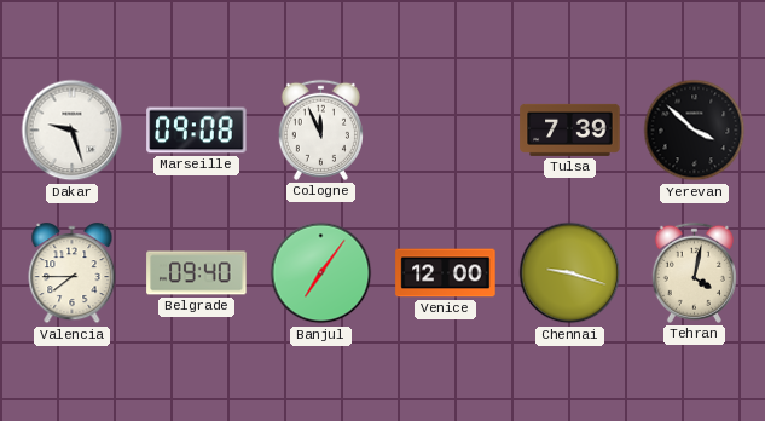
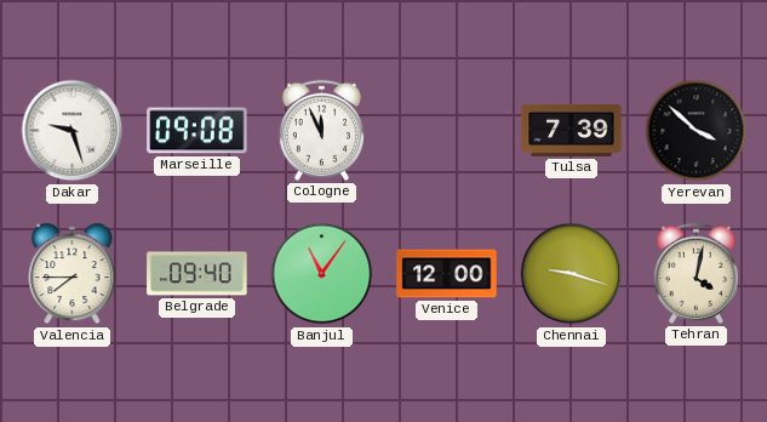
Banjul: 7:06 -> 11:06
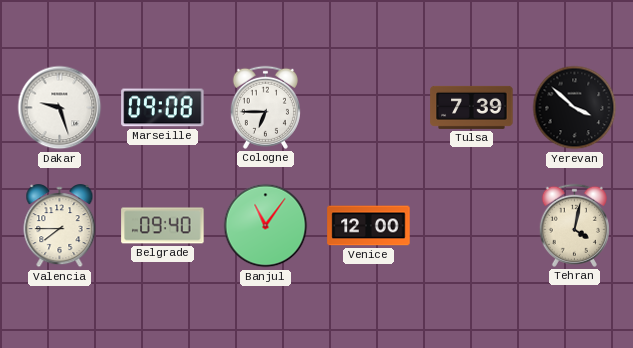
Cologne: 11:56 -> 6:45
Chennai: 9:18 -> none
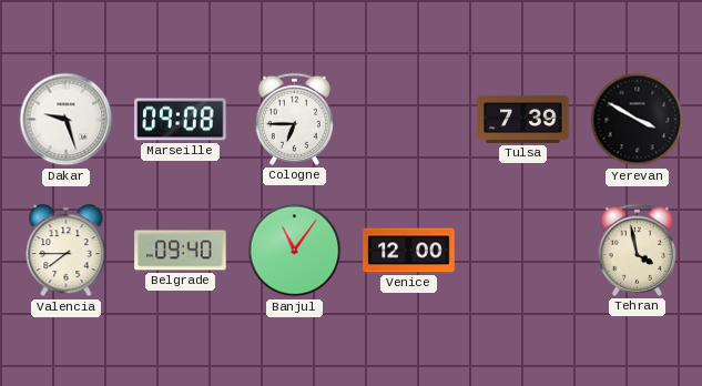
Yerevan: 3:52 -> 3:50
Tehran: 4:02 -> 3:58
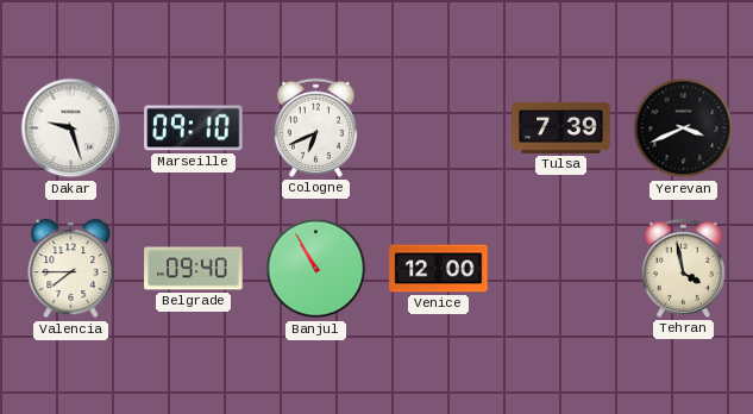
Marseille: 09:08 -> 09:10
Cologne: 6:45 -> 6:41
Yerevan: 3:50 -> 3:41
Banjul: 11:06 -> 10:55
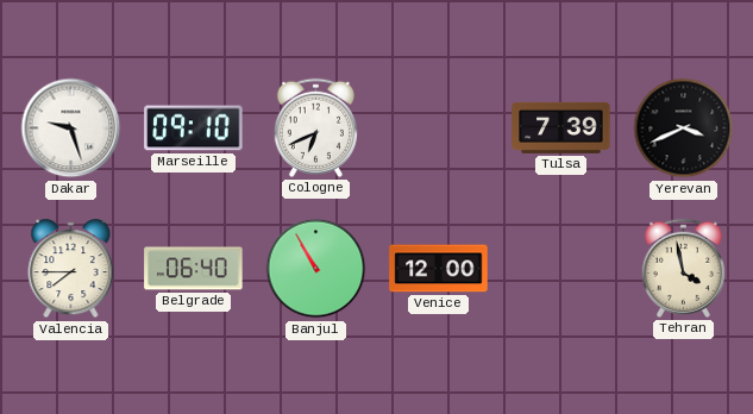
Belgrade: 09:40 -> 06:40
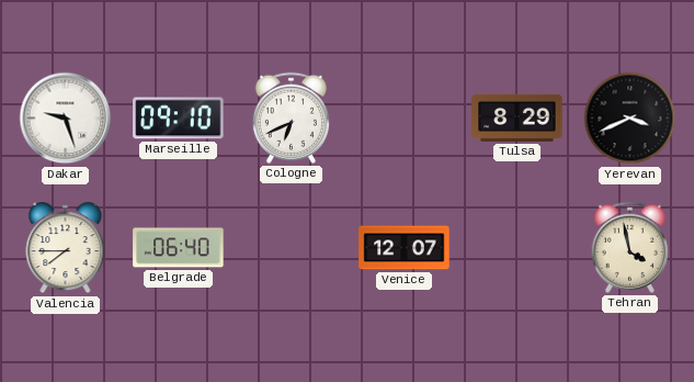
Tulsa: 7:39 -> 8:29
Banjul: 10:55 -> none
Venice: 12:00 -> 12:07
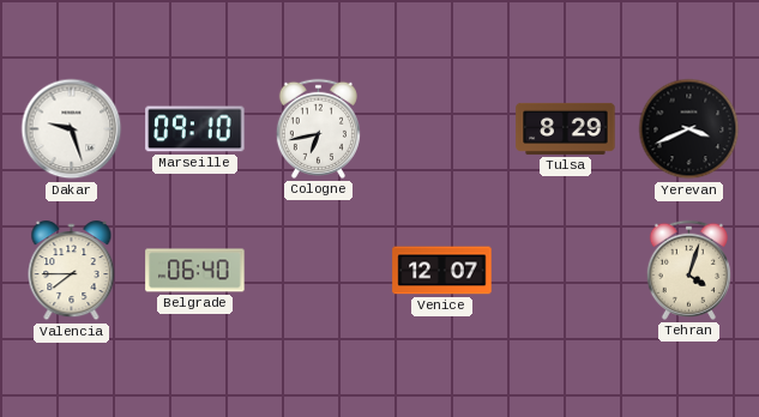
Cologne: 6:41 -> 6:43
Tehran: 3:58 -> 4:03
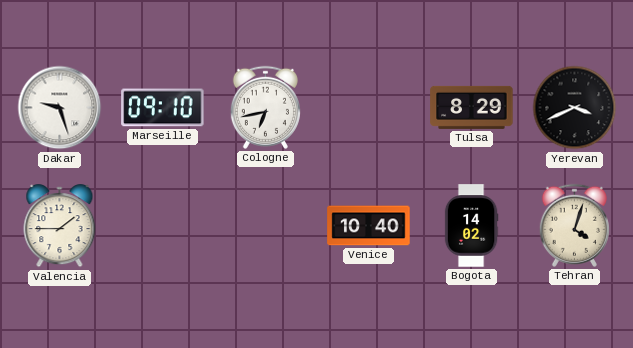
Valencia: 7:45 -> 1:45
Belgrade: 06:40 -> none
Venice: 12:07 -> 10:40
Bogota: none -> 14:02
